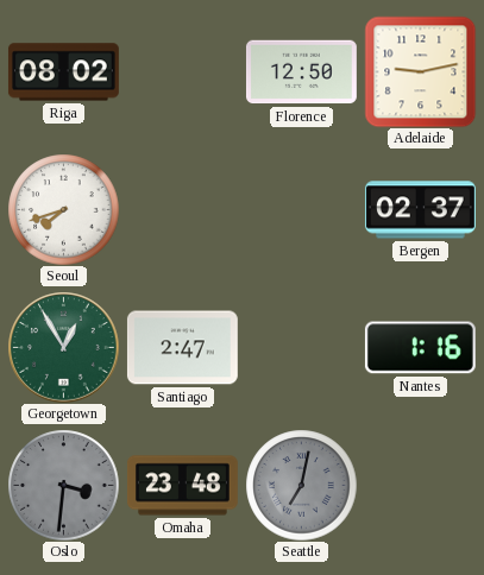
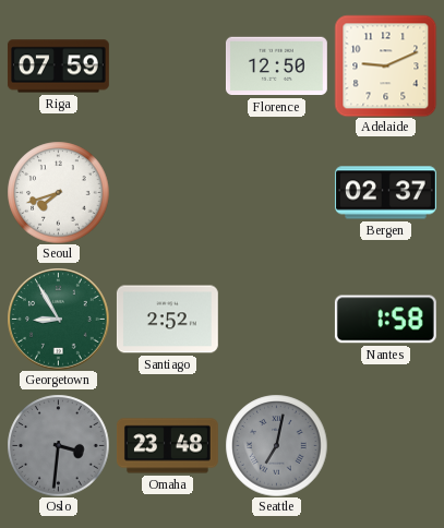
Riga: 08:02 -> 07:59
Adelaide: 9:13 -> 9:11
Georgetown: 12:55 -> 8:55
Santiago: 2:47 -> 2:52
Nantes: 1:16 -> 1:58
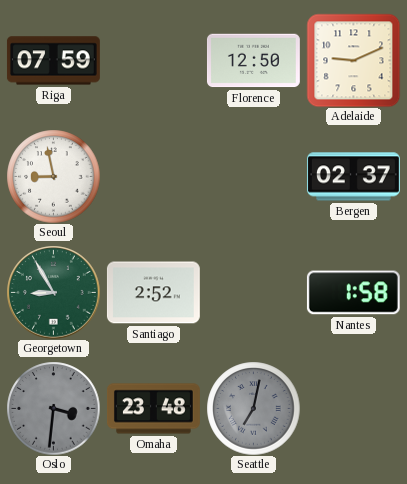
Seoul: 7:42 -> 8:58
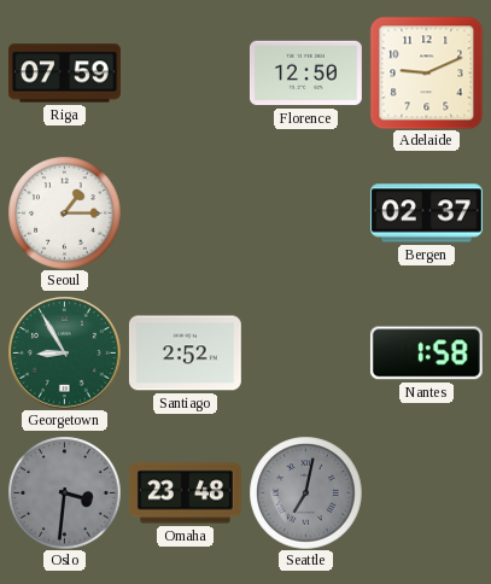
Seoul: 8:58 -> 1:15
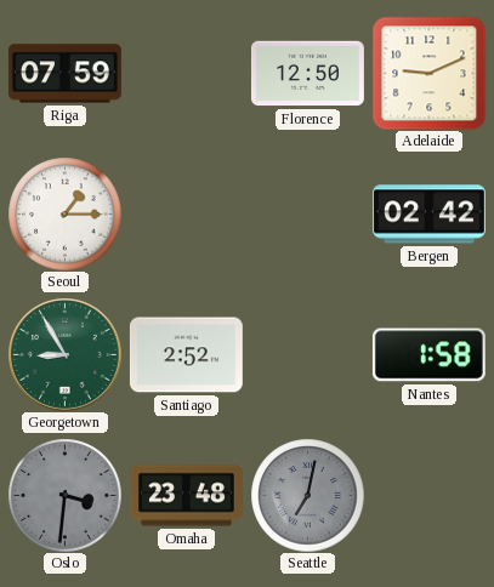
Bergen: 02:37 -> 02:42
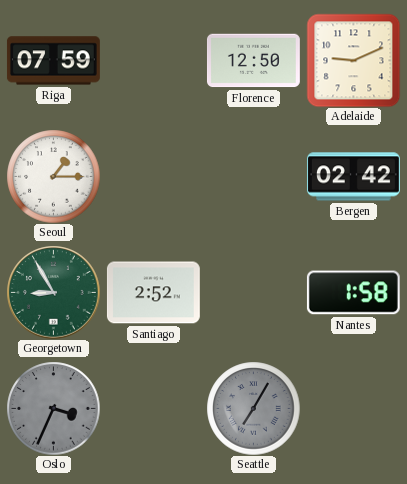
Oslo: 3:31 -> 3:34
Omaha: 23:48 -> none
Seattle: 7:02 -> 7:05
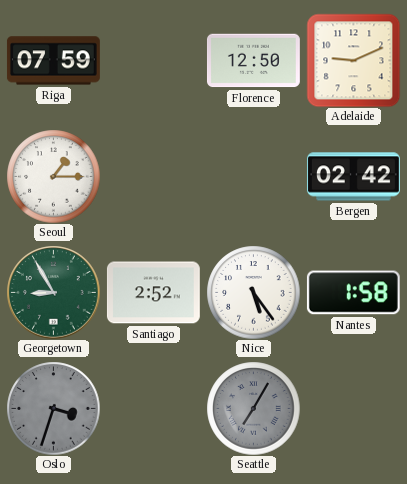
Nice: none -> 5:24
Oslo: 3:34 -> 3:33
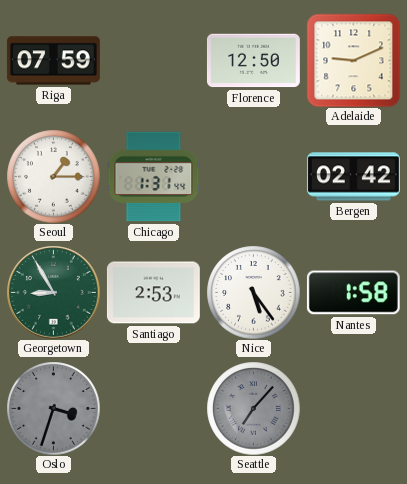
Chicago: none -> 1:31
Santiago: 2:52 -> 2:53
Seattle: 7:05 -> 7:07
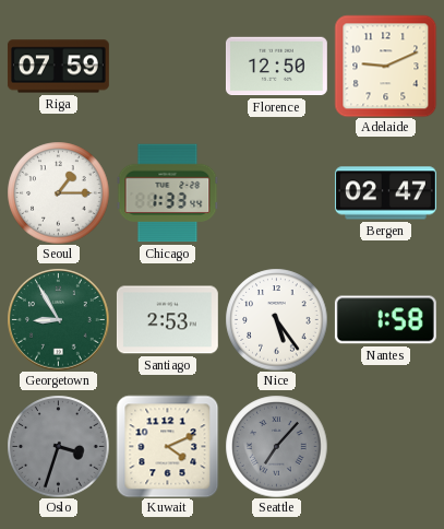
Chicago: 1:31 -> 1:33
Bergen: 02:42 -> 02:47
Kuwait: none -> 4:11
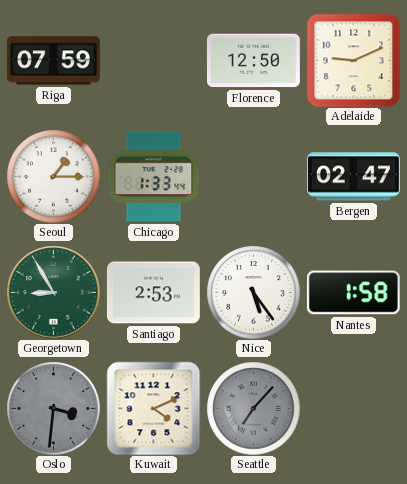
Oslo: 3:33 -> 3:31
